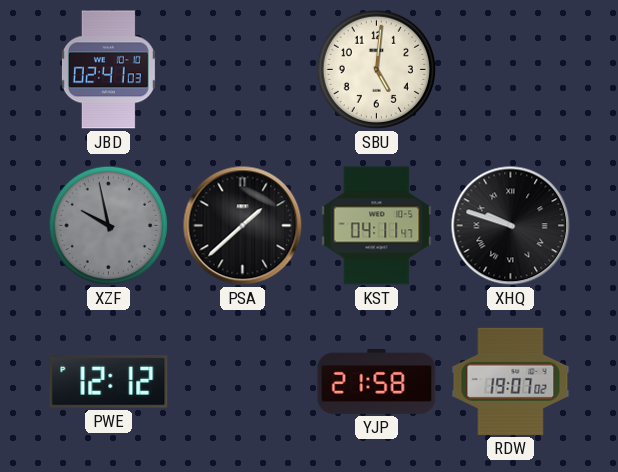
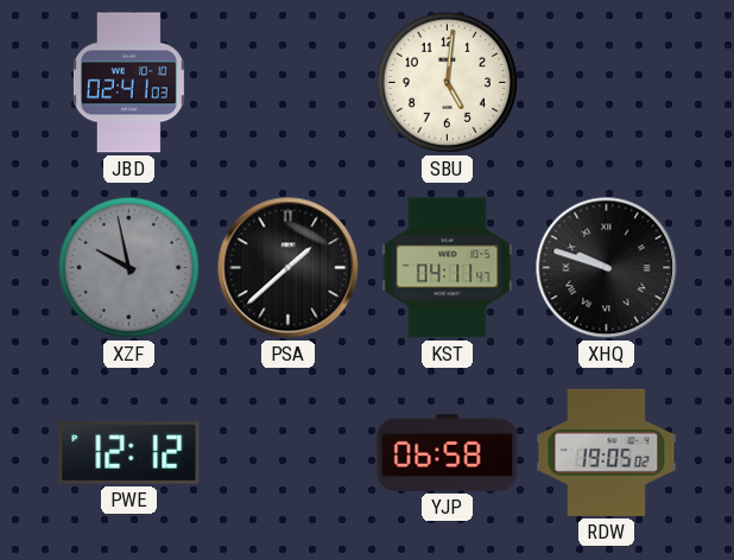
YJP: 21:58 -> 06:58
RDW: 19:07 -> 19:05
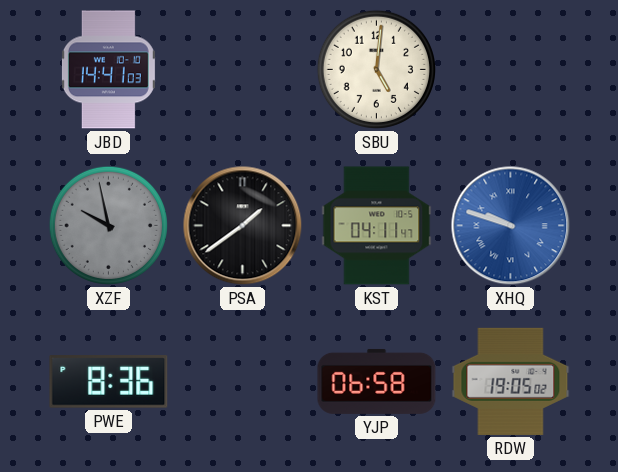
JBD: 02:41 -> 14:41
PSA: 1:38 -> 1:39
XHQ dial: black -> blue
PWE: 12:12 -> 8:36
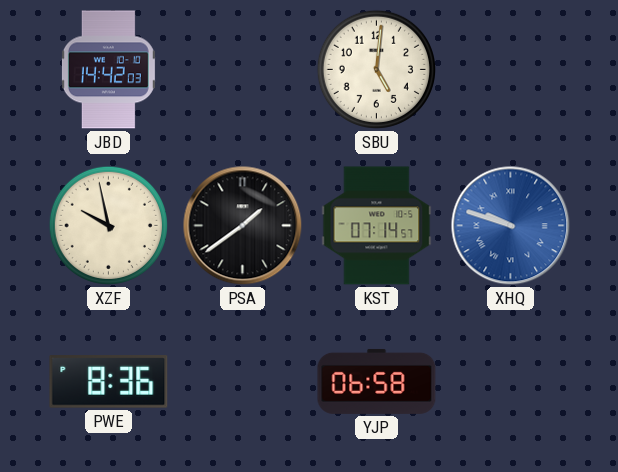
JBD: 14:41 -> 14:42
XZF dial: grey -> cream
KST: 04:11 -> 07:14
RDW: 19:05 -> none
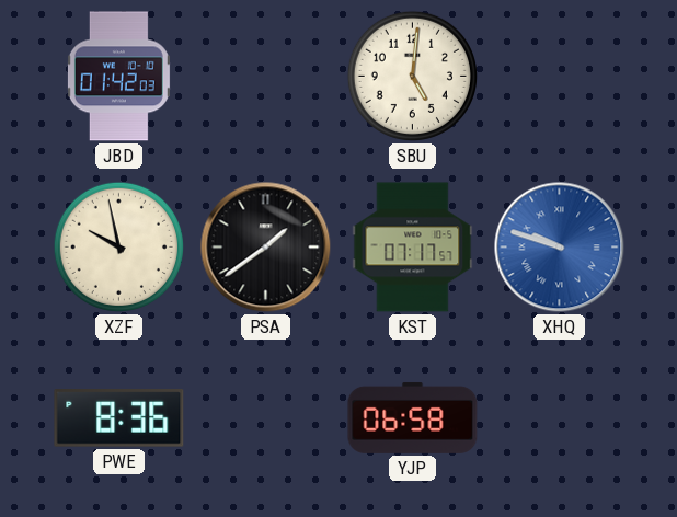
JBD: 14:42 -> 01:42
KST: 07:14 -> 07:17
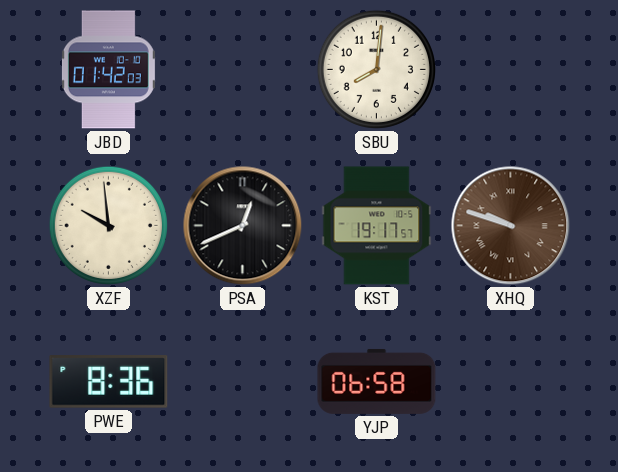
SBU: 5:01 -> 8:01
XZF: 9:58 -> 9:59
PSA: 1:39 -> 12:41
KST: 07:17 -> 19:17
XHQ dial: blue -> brown
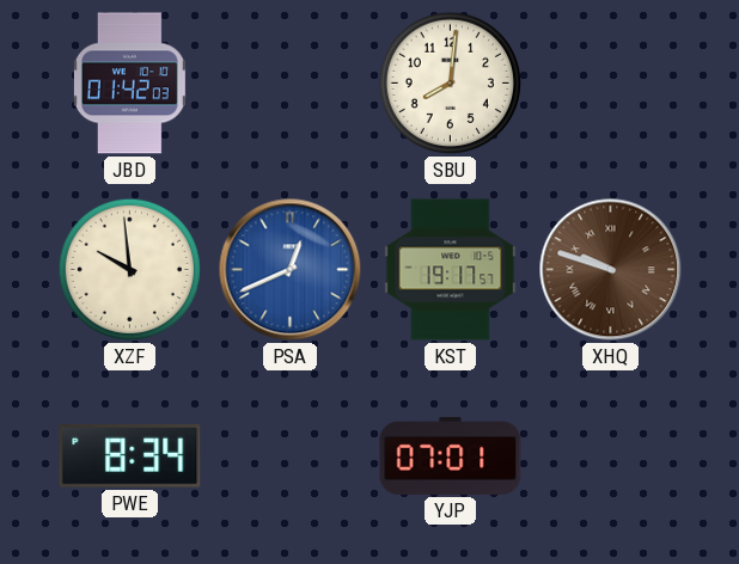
PSA dial: black -> blue
PWE: 8:36 -> 8:34
YJP: 06:58 -> 07:01
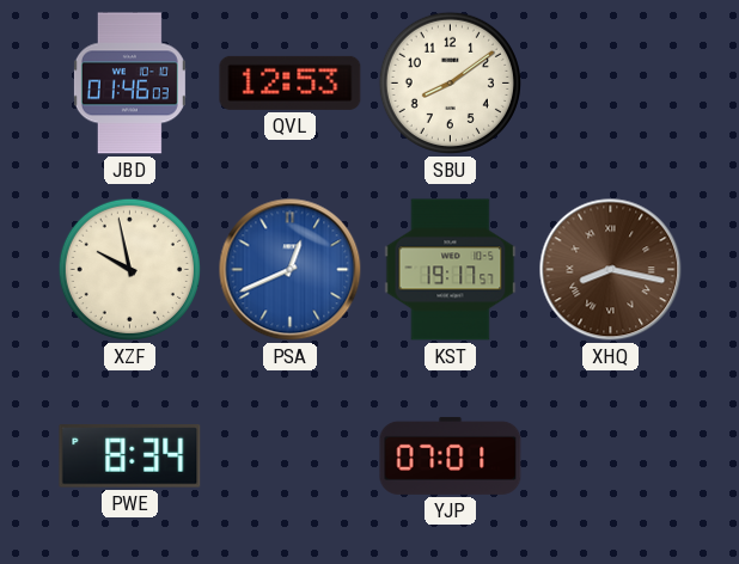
JBD: 01:42 -> 01:46
QVL: none -> 12:53
SBU: 8:01 -> 8:09
XZF: 9:59 -> 9:58
XHQ: 9:48 -> 8:17
